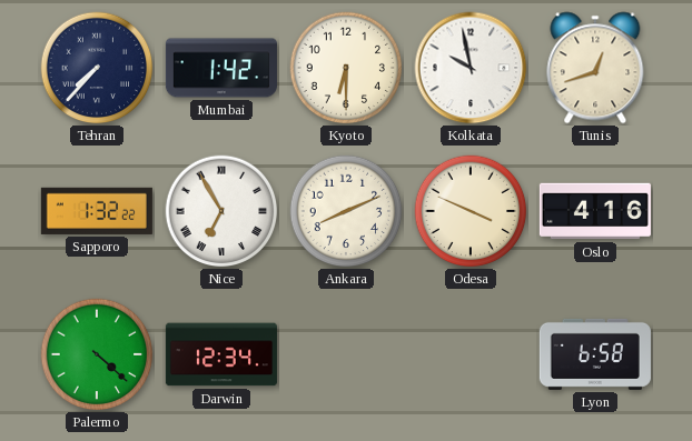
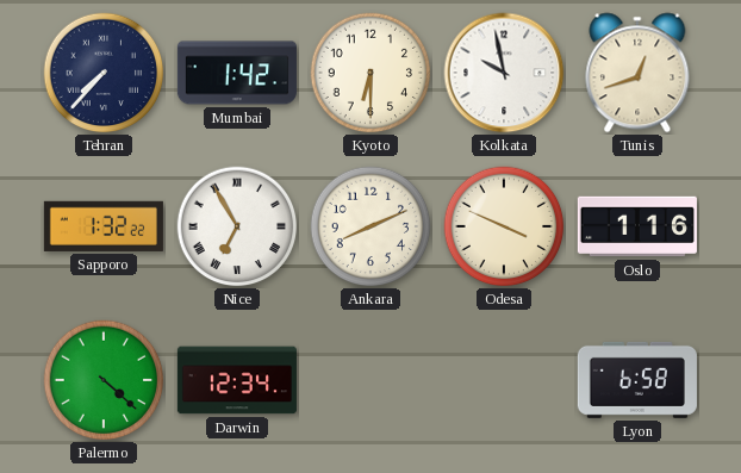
Oslo: 4:16 -> 1:16
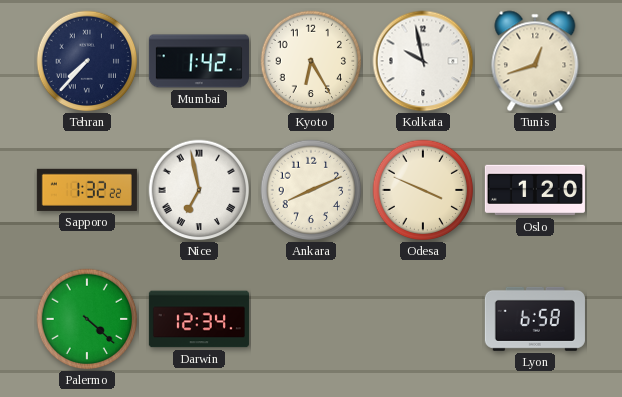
Kyoto: 6:30 -> 6:25
Nice: 6:55 -> 6:58
Oslo: 1:16 -> 1:20
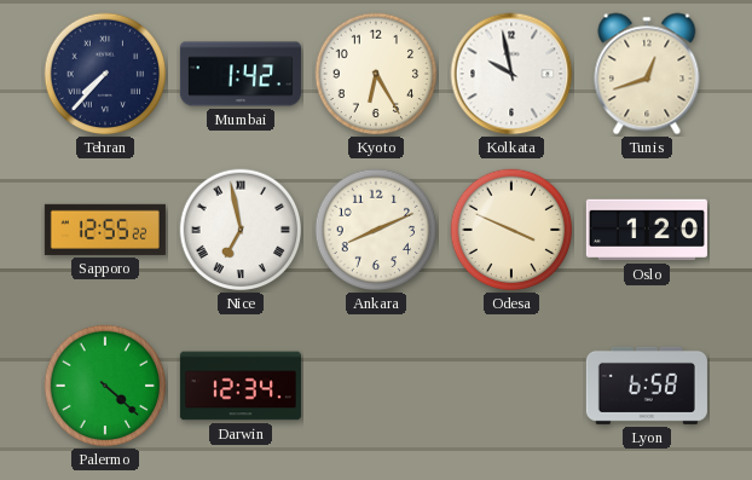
Sapporo: 1:32 -> 12:55
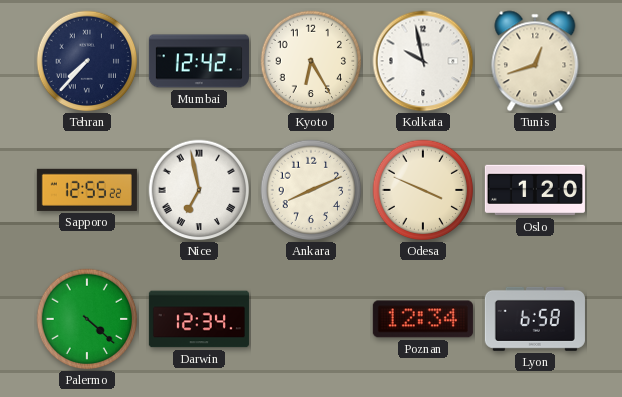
Mumbai: 1:42 -> 12:42
Poznan: none -> 12:34
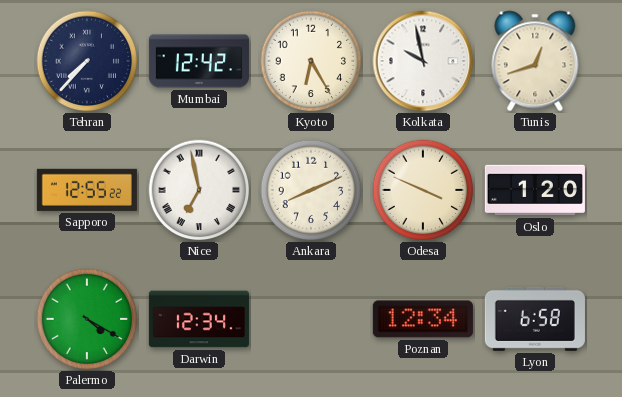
Palermo: 4:22 -> 4:20
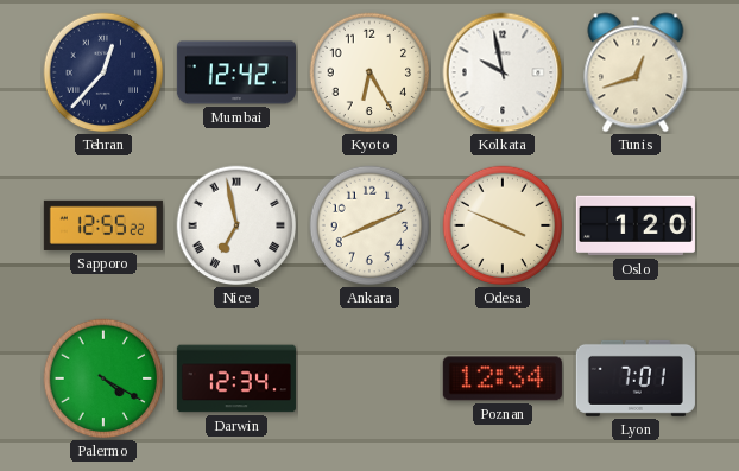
Tehran: 7:37 -> 12:37
Lyon: 6:58 -> 7:01
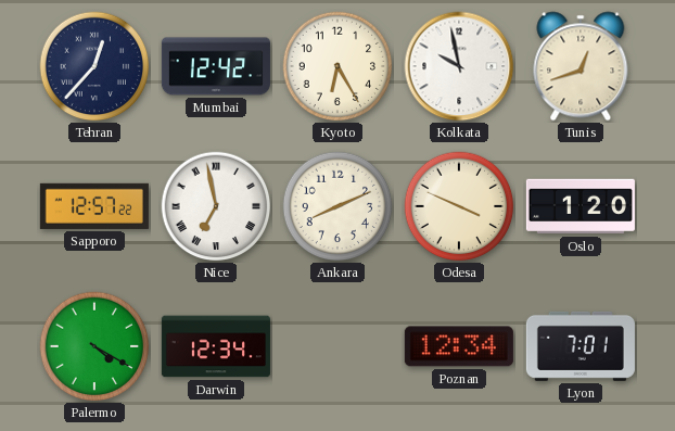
Sapporo: 12:55 -> 12:57
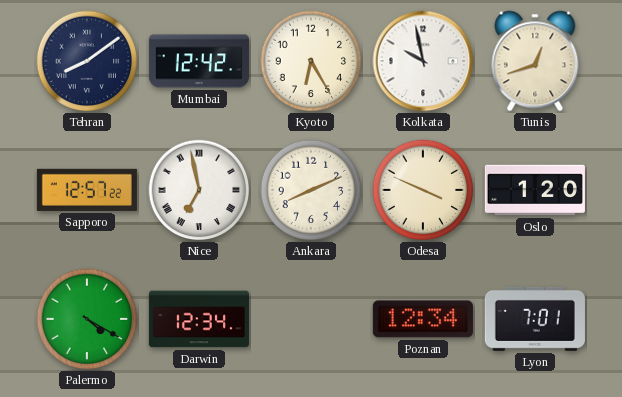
Tehran: 12:37 -> 8:09
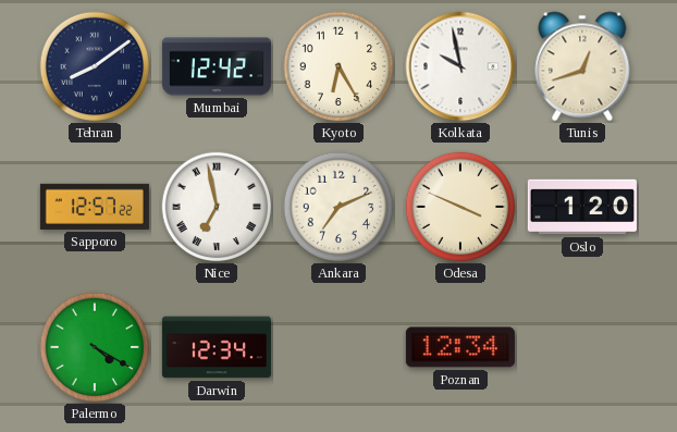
Ankara: 8:11 -> 7:11
Lyon: 7:01 -> none
